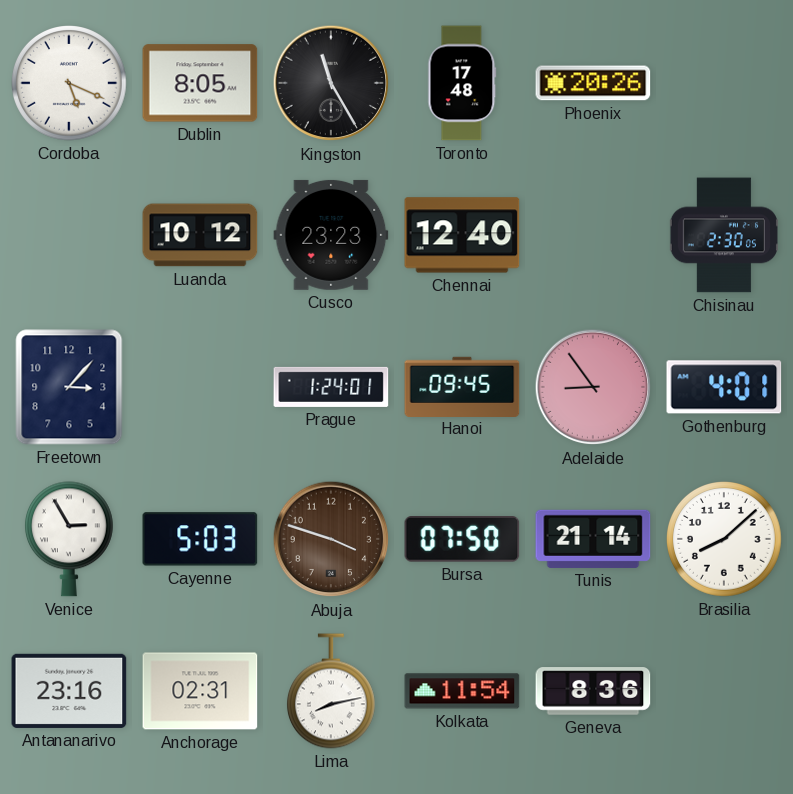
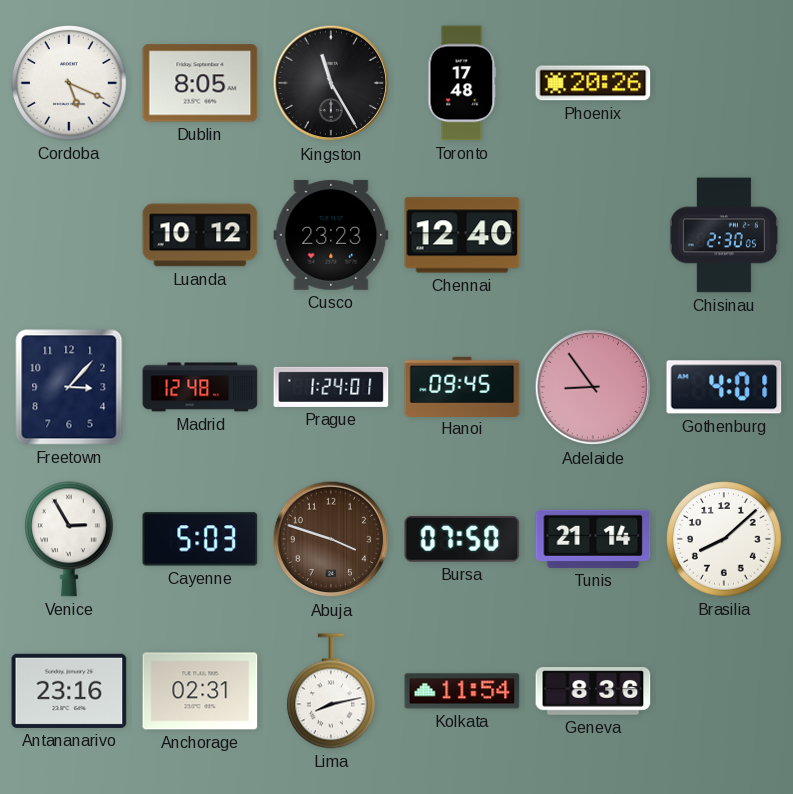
Madrid: none -> 12:48
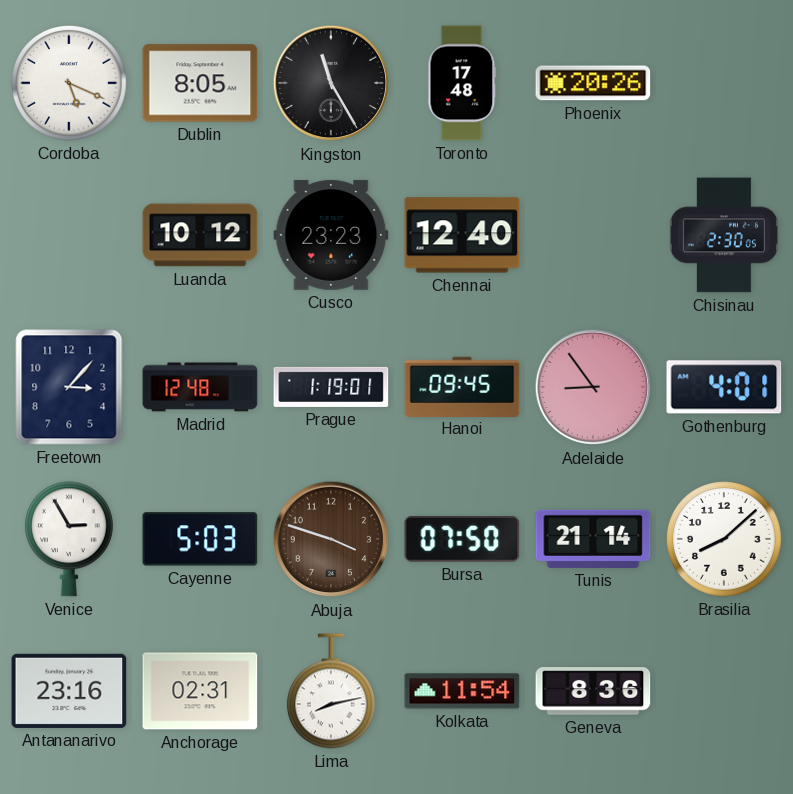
Prague: 1:24 -> 1:19
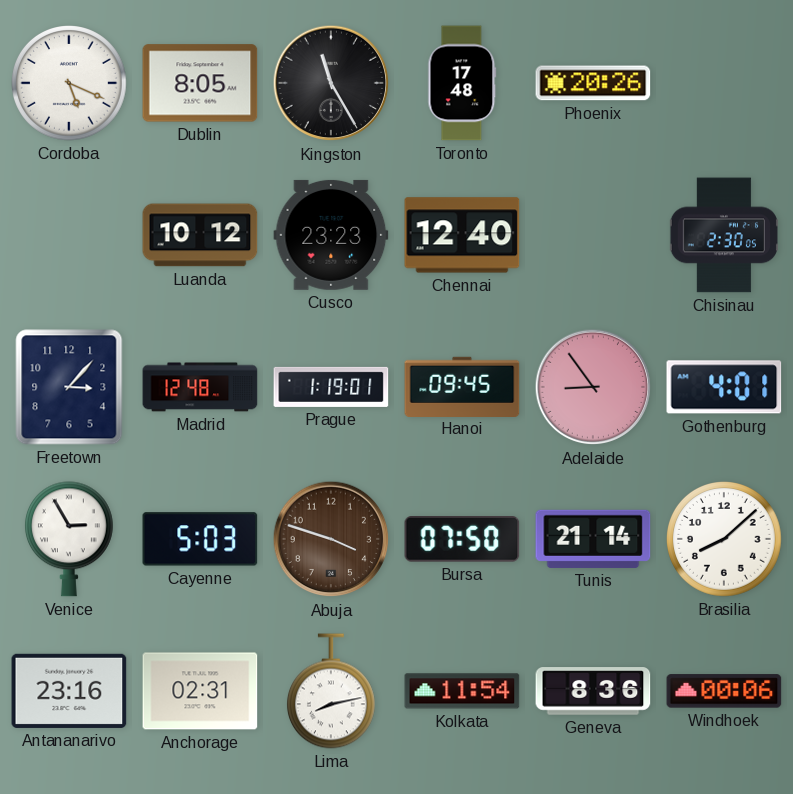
Windhoek: none -> 00:06
